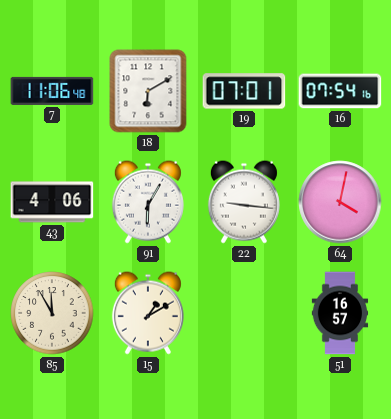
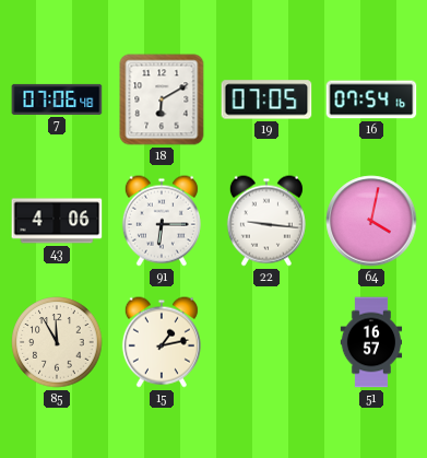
7: 11:06 -> 07:06
19: 07:01 -> 07:05
91: 6:05 -> 6:15
15: 1:10 -> 1:13
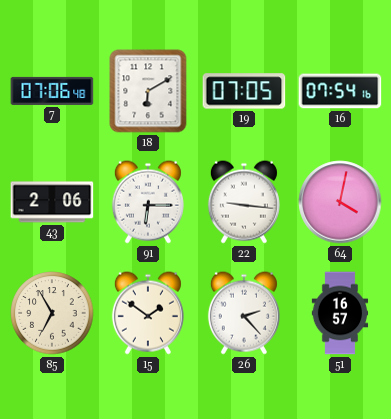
43: 4:06 -> 2:06
85: 11:55 -> 6:55
15: 1:13 -> 1:51
26: none -> 2:23
